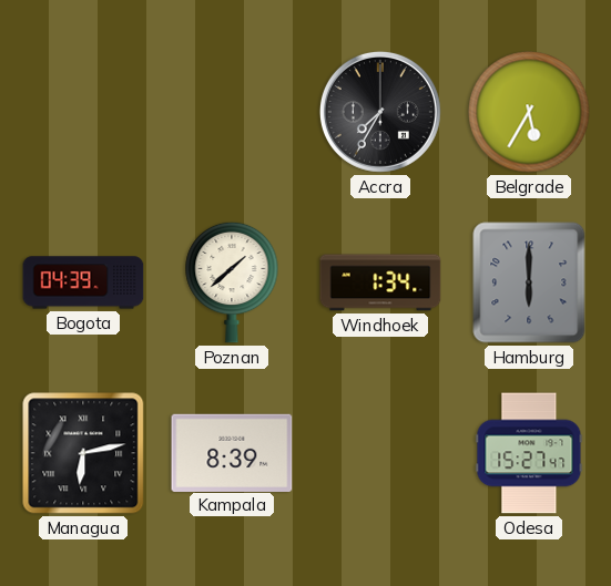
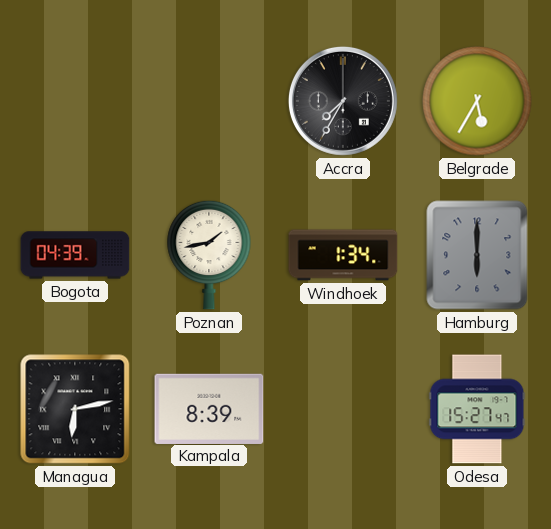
Poznan: 1:38 -> 1:43
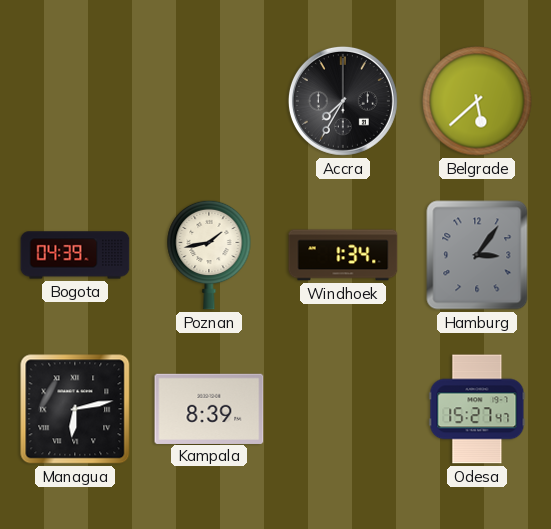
Belgrade: 5:35 -> 5:38
Hamburg: 6:00 -> 3:06
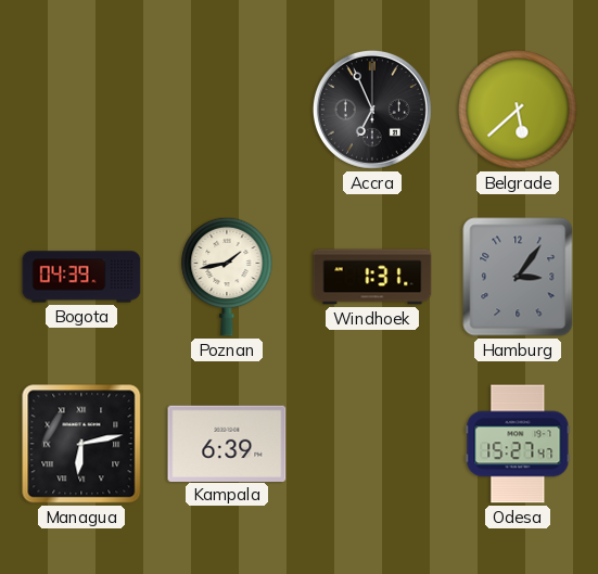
Accra: 7:35 -> 6:56
Windhoek: 1:34 -> 1:31
Kampala: 8:39 -> 6:39
